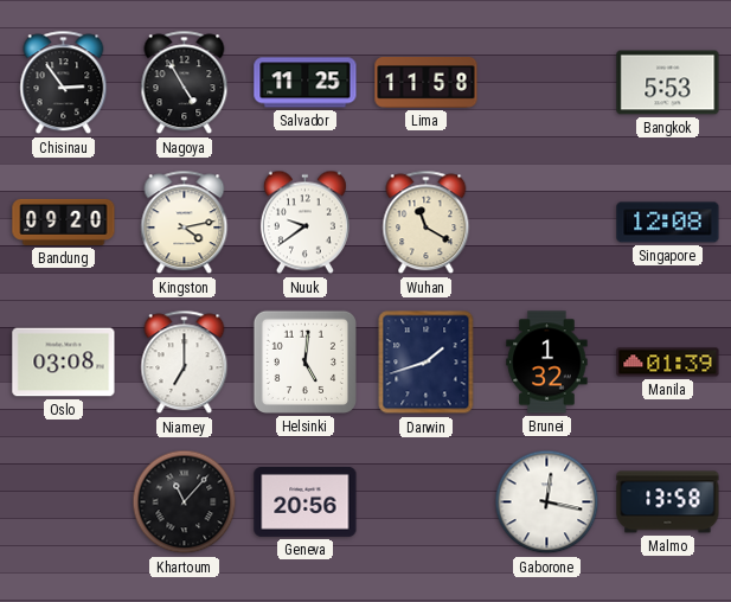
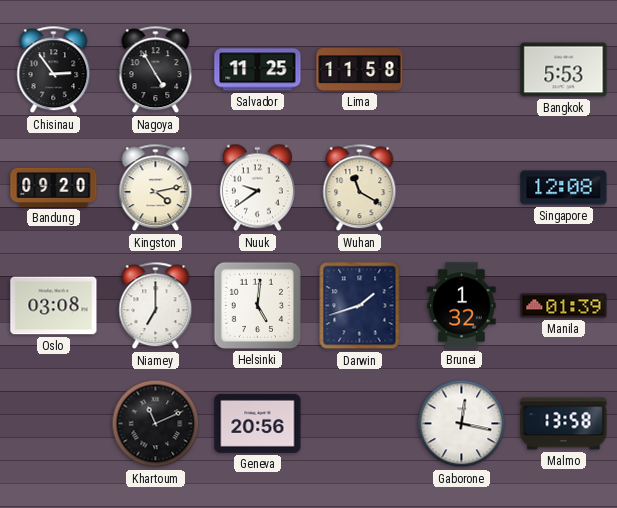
Khartoum: 11:07 -> 11:11
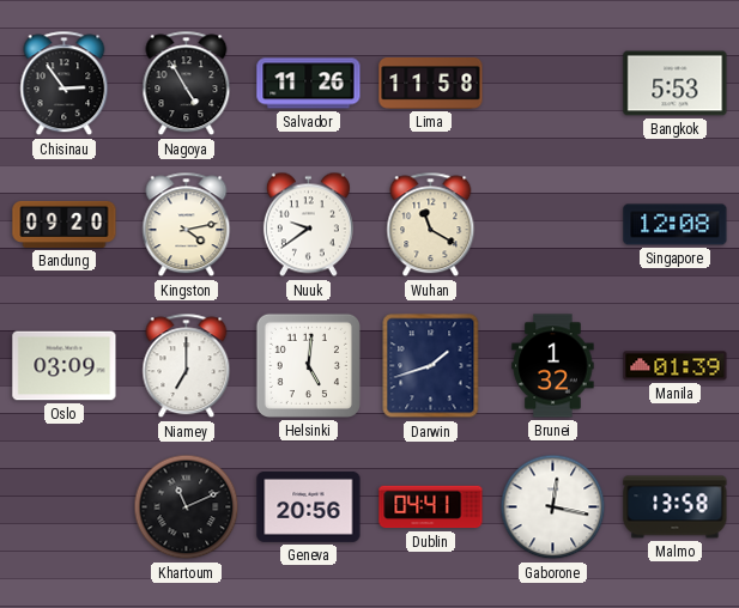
Salvador: 11:25 -> 11:26
Oslo: 03:08 -> 03:09
Dublin: none -> 04:41
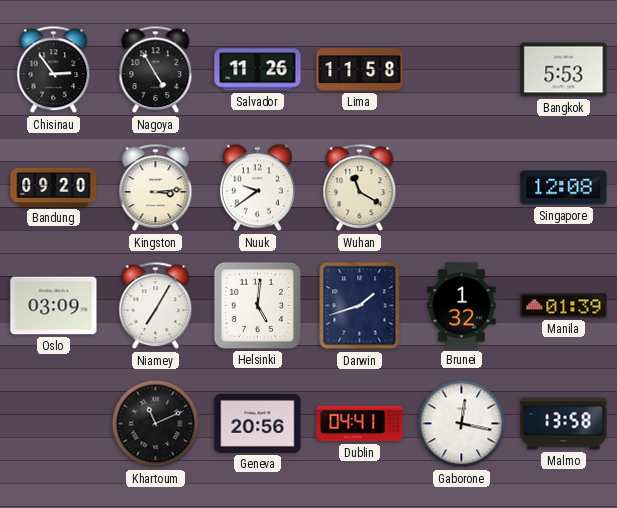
Kingston: 4:13 -> 3:14
Niamey: 7:00 -> 7:05
